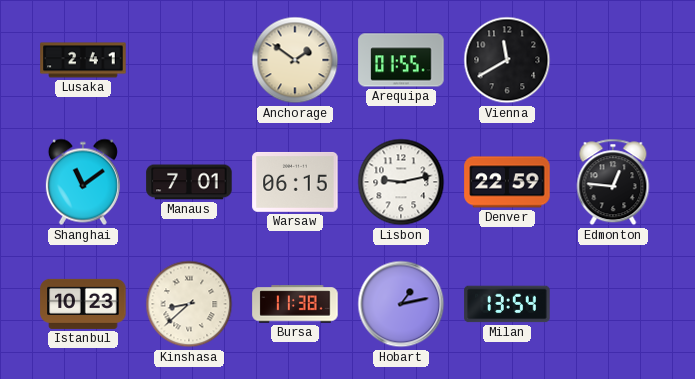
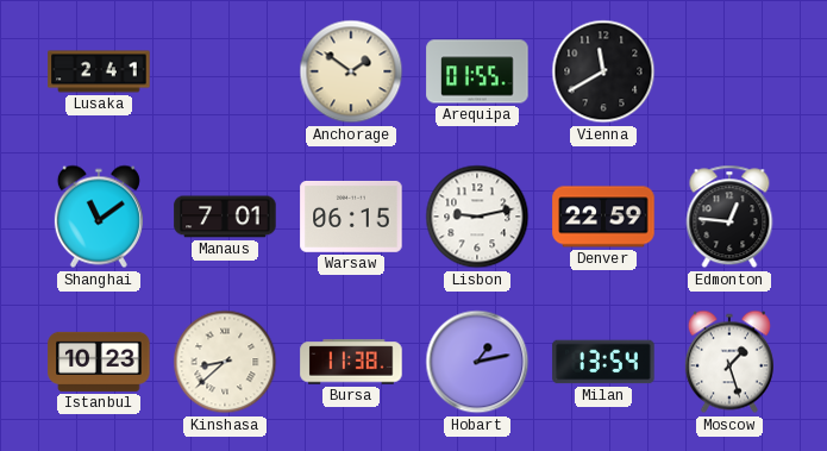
Moscow: none -> 1:27
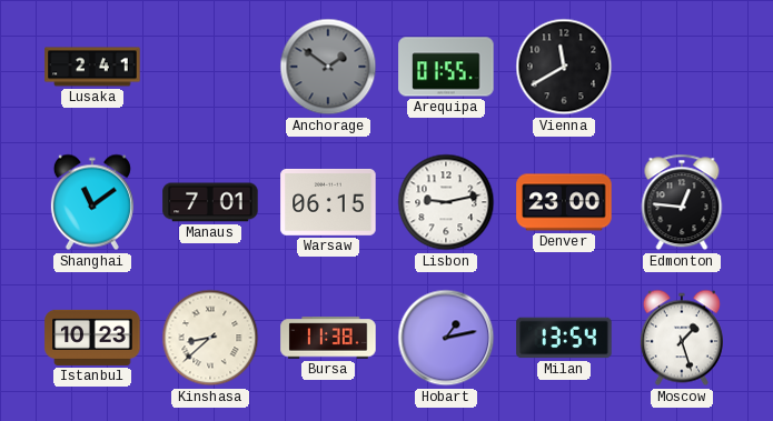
Anchorage dial: cream -> grey
Denver: 22:59 -> 23:00
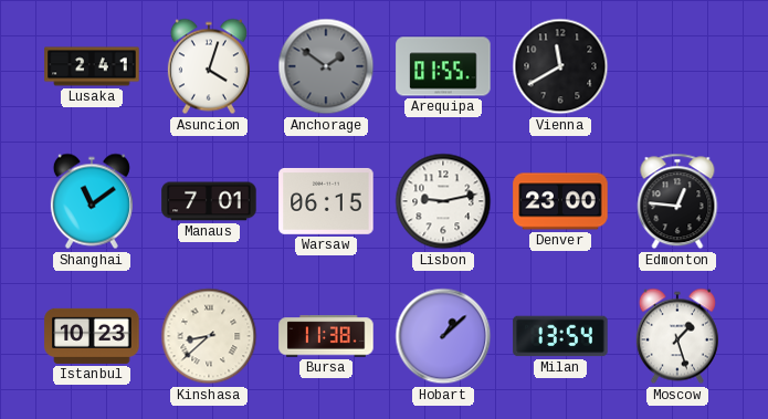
Asuncion: none -> 4:03
Hobart: 1:13 -> 1:08
